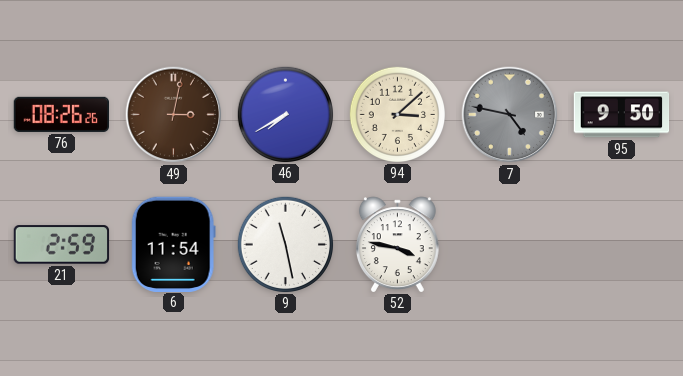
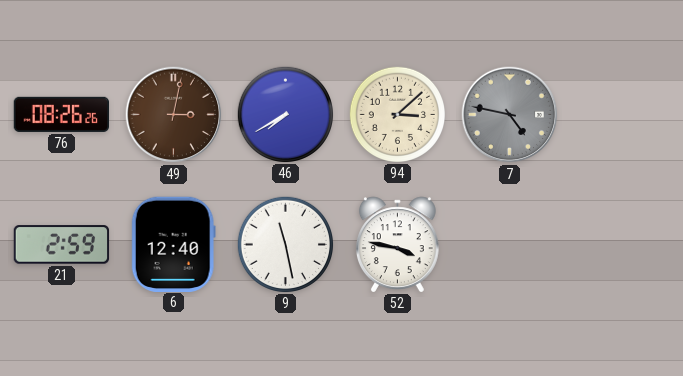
95: 9:50 -> none
6: 11:54 -> 12:40
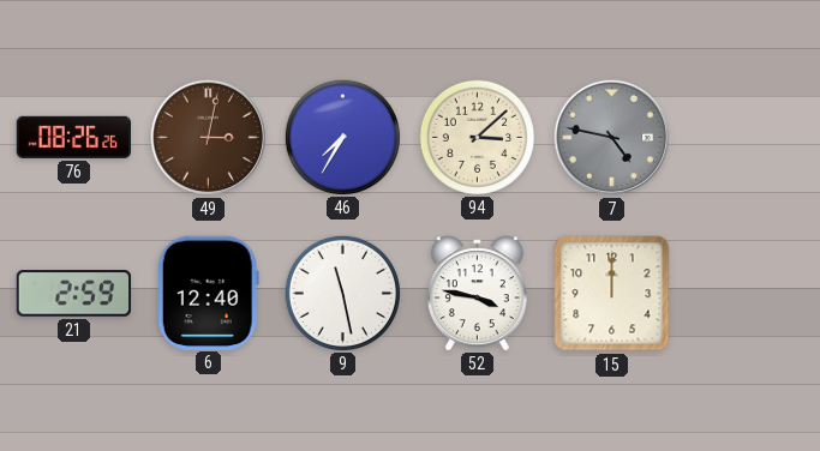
46: 7:40 -> 7:35
15: none -> 12:00
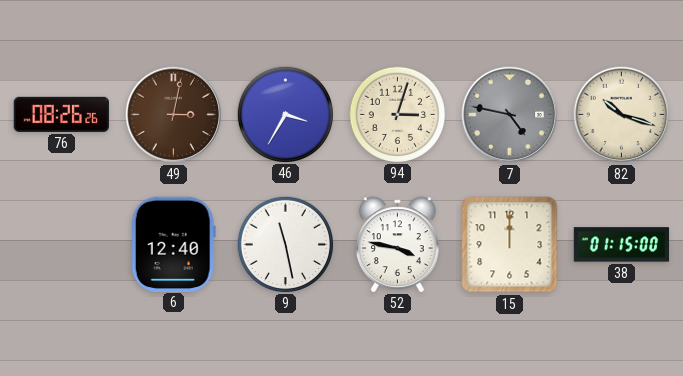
46: 7:35 -> 3:35
94: 3:08 -> 3:03
82: none -> 10:18
21: 2:59 -> none
38: none -> 01:15
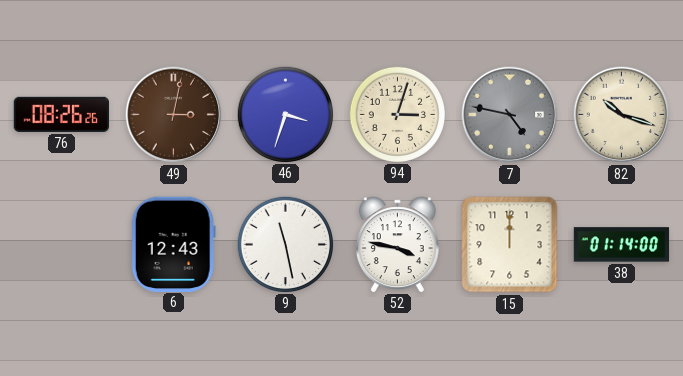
46: 3:35 -> 3:33
6: 12:40 -> 12:43
38: 01:15 -> 01:14
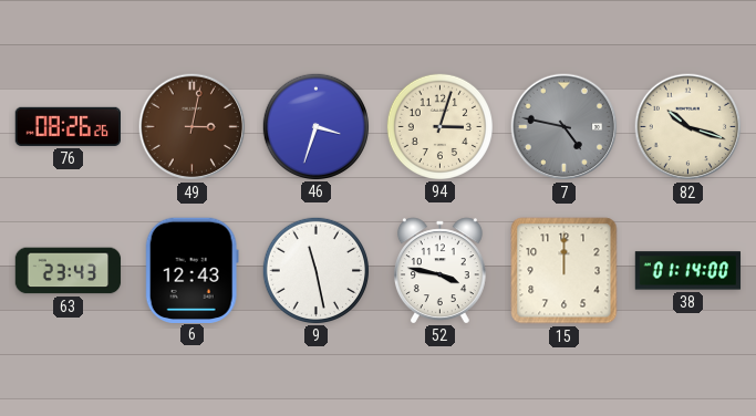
63: none -> 23:43
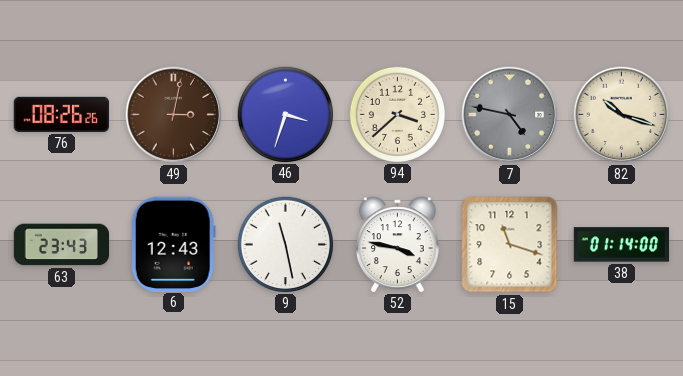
94: 3:03 -> 3:38
15: 12:00 -> 11:18
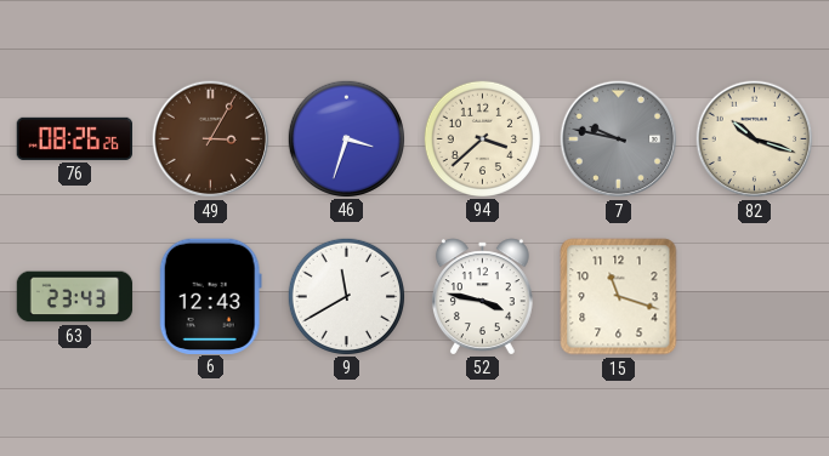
49: 3:02 -> 3:05
7: 4:47 -> 9:47
9: 11:28 -> 11:40
38: 01:14 -> none
